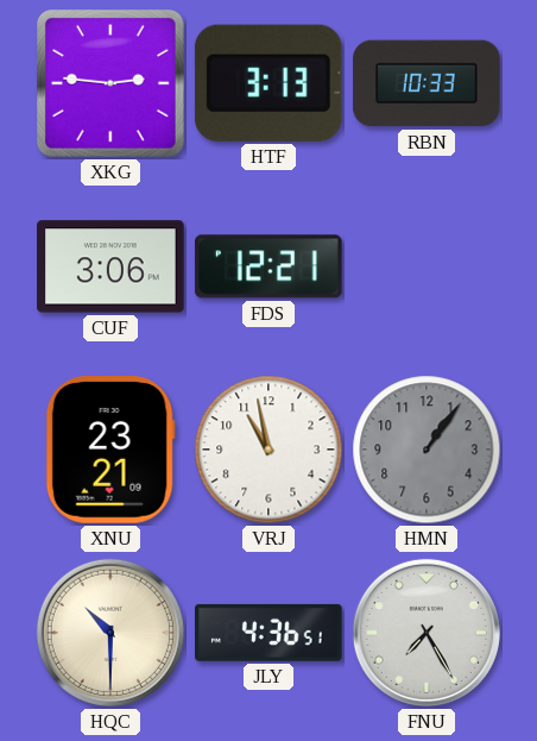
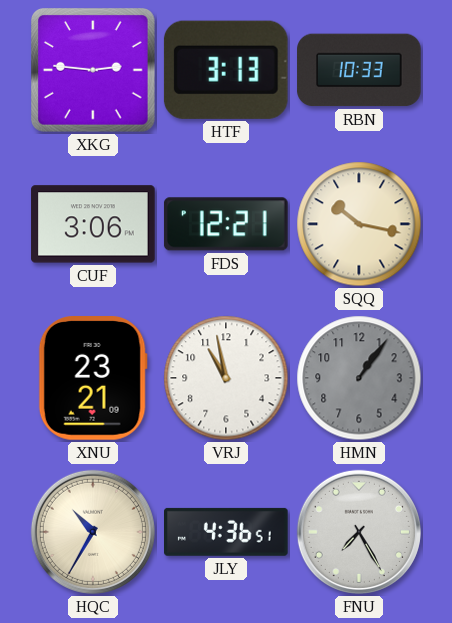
SQQ: none -> 10:17
HQC: 10:30 -> 10:35
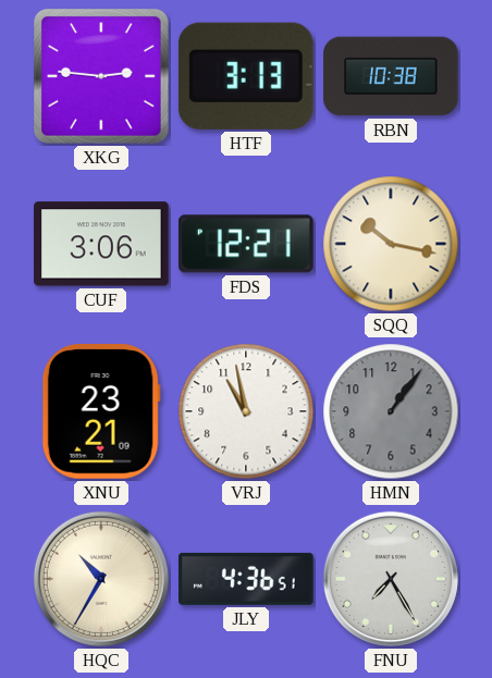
RBN: 10:33 -> 10:38
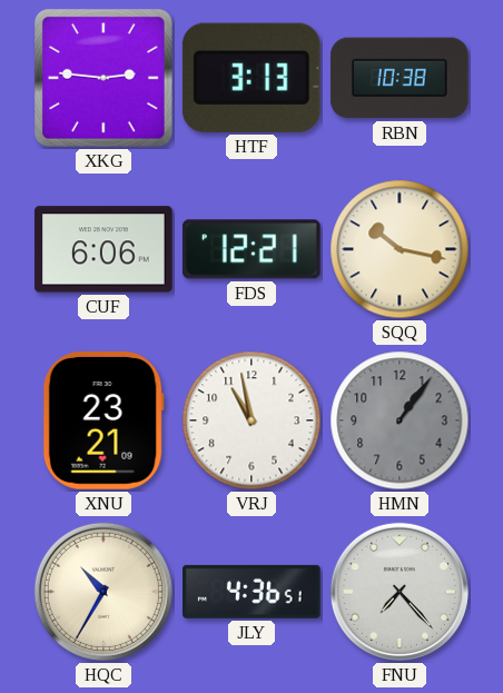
CUF: 3:06 -> 6:06
FNU: 7:25 -> 7:23
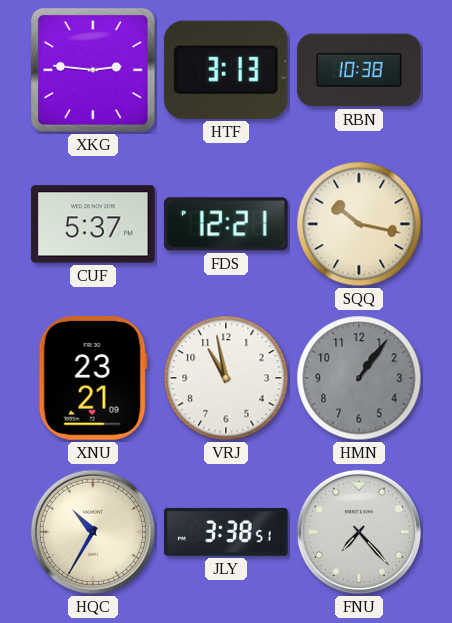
CUF: 6:06 -> 5:37
JLY: 4:36 -> 3:38
